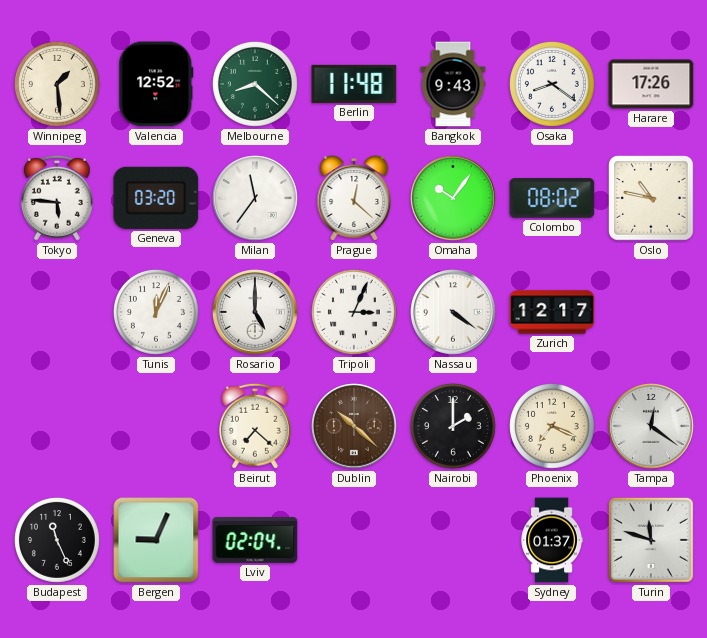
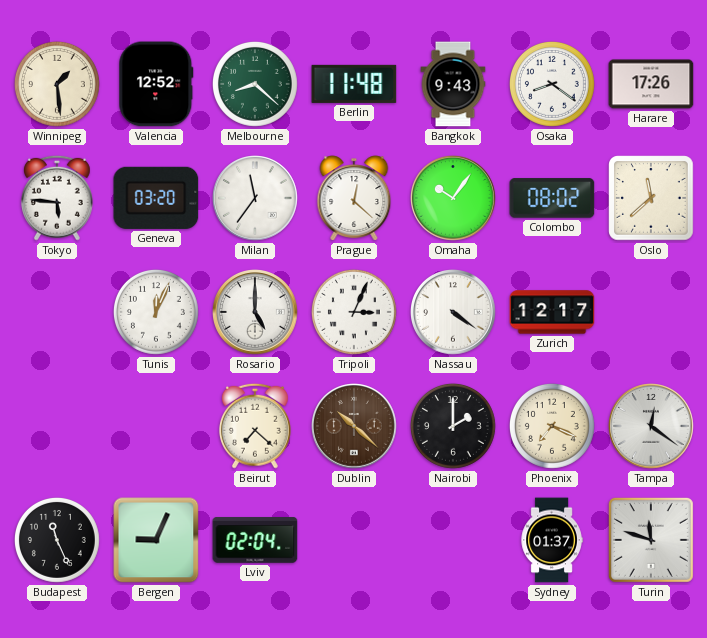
Oslo: 10:47 -> 11:38
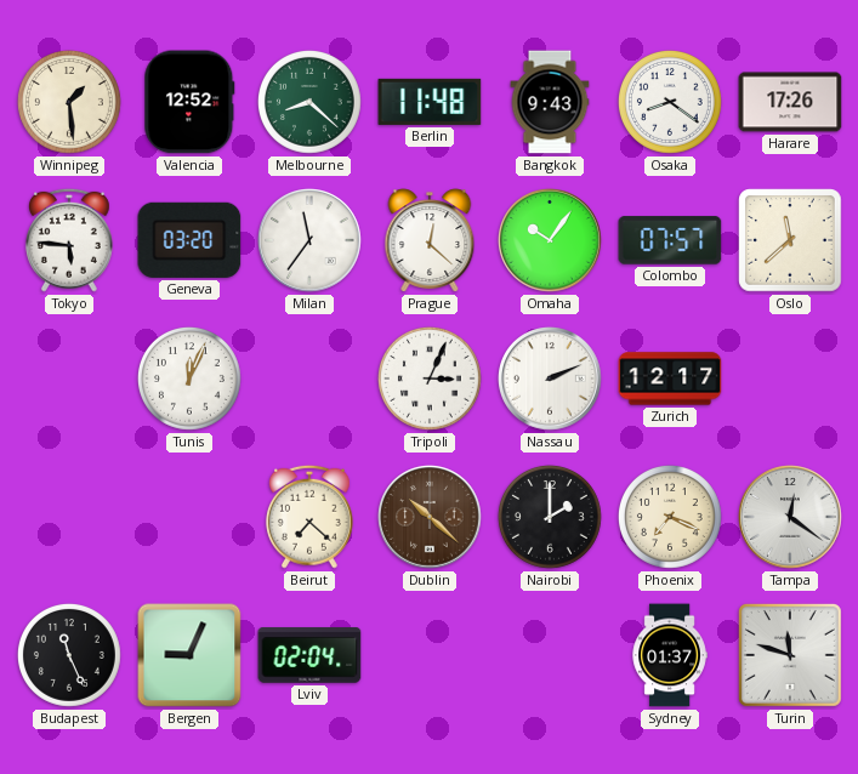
Colombo: 08:02 -> 07:57
Rosario: 5:00 -> none
Nassau: 4:21 -> 2:11
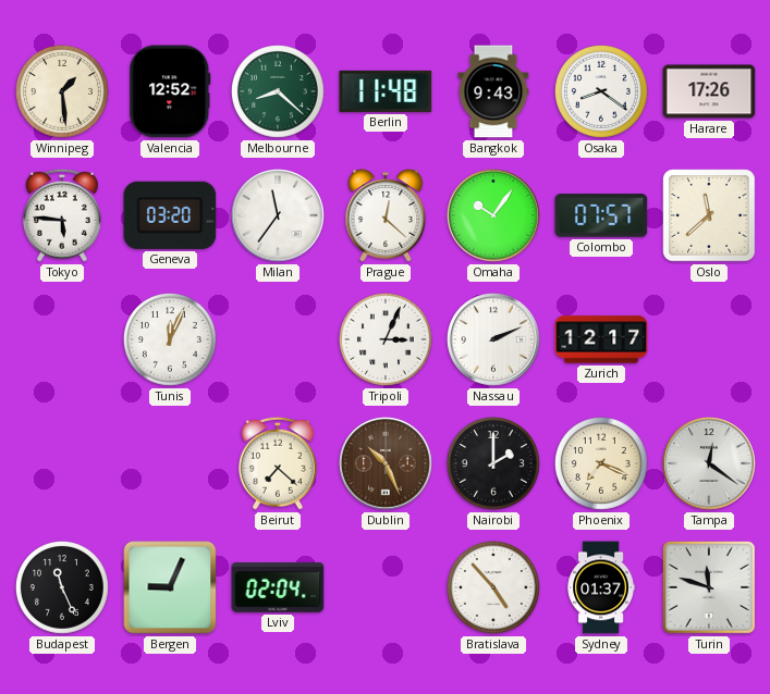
Dublin: 10:22 -> 10:26
Bratislava: none -> 4:53
